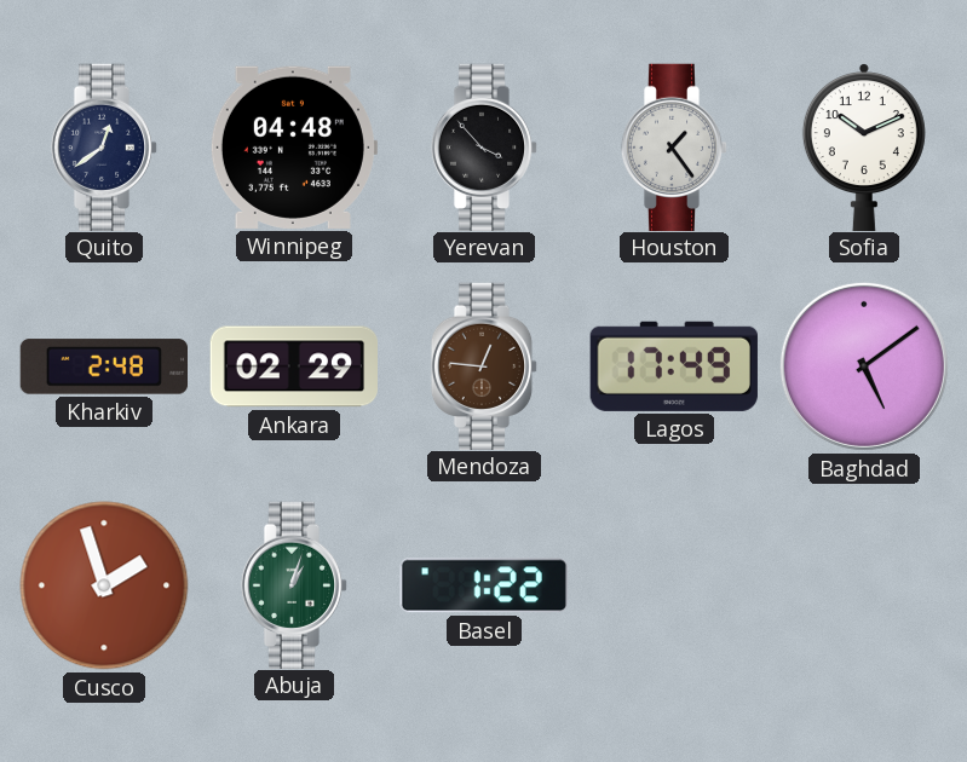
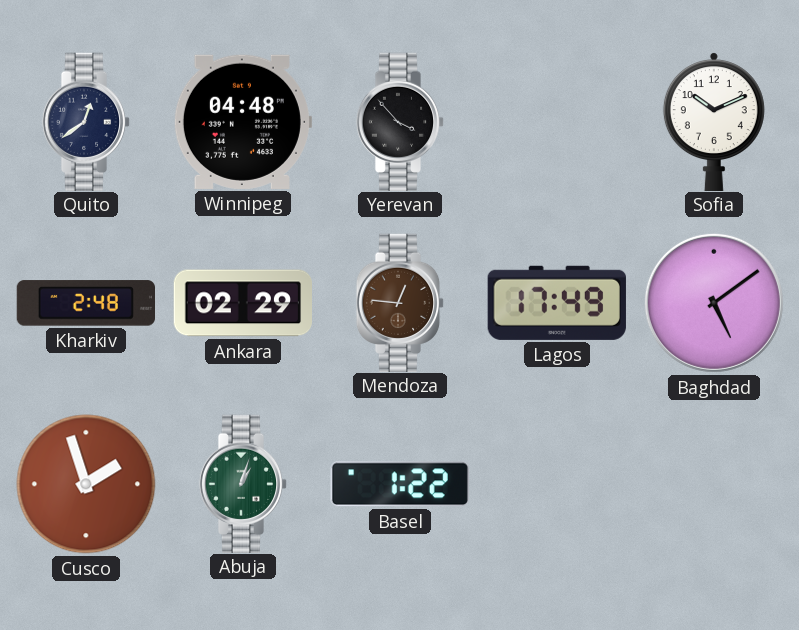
Houston: 1:24 -> none
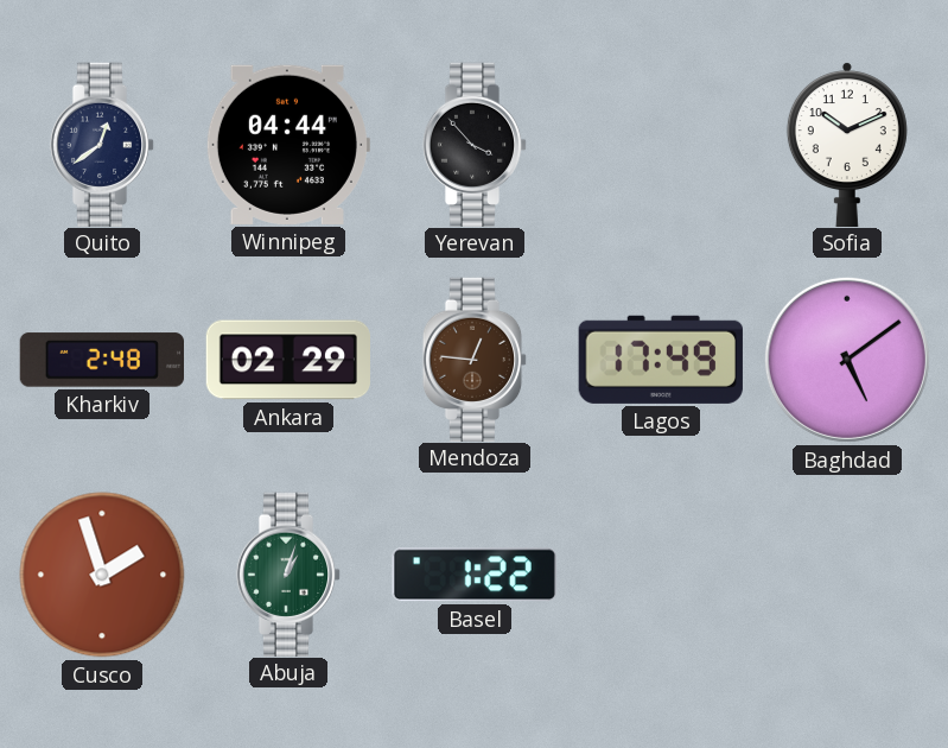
Winnipeg: 04:48 -> 04:44
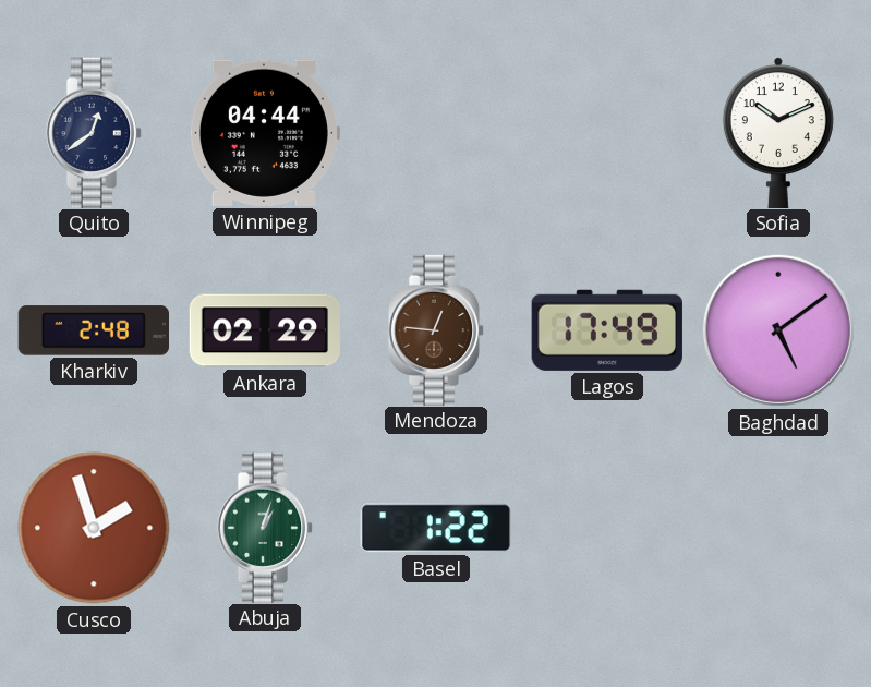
Yerevan: 3:53 -> none
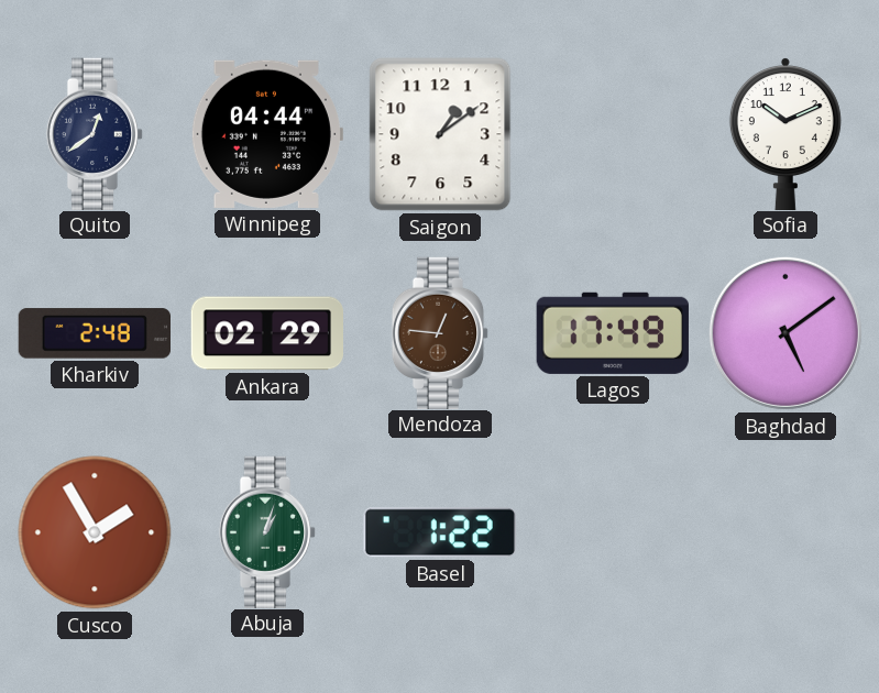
Saigon: none -> 1:09
Cusco: 1:57 -> 1:55
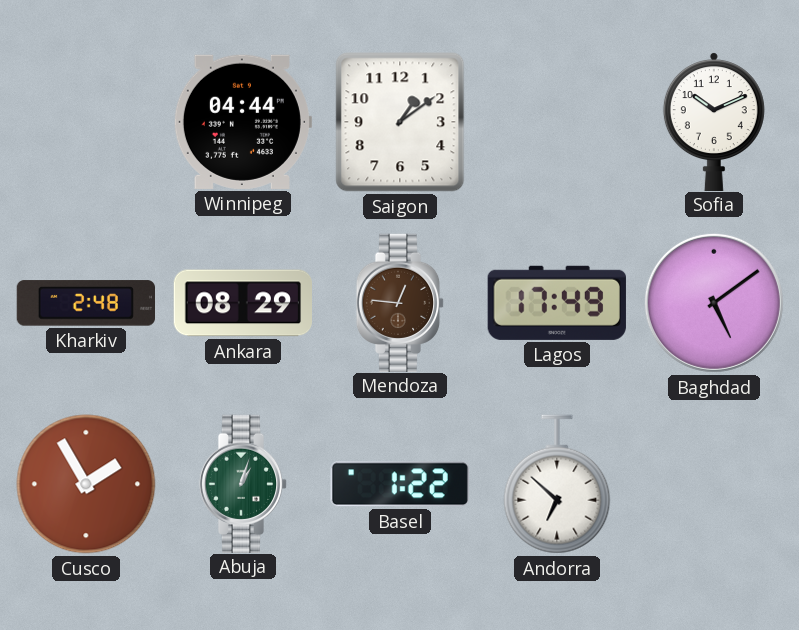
Quito: 12:39 -> none
Ankara: 02:29 -> 08:29
Andorra: none -> 6:52
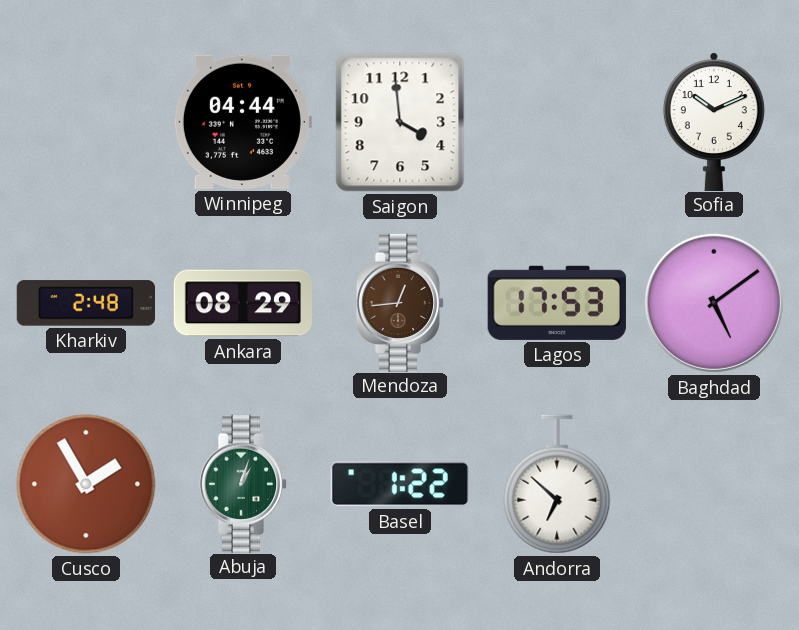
Saigon: 1:09 -> 3:59
Mendoza: 12:46 -> 12:44
Lagos: 17:49 -> 17:53
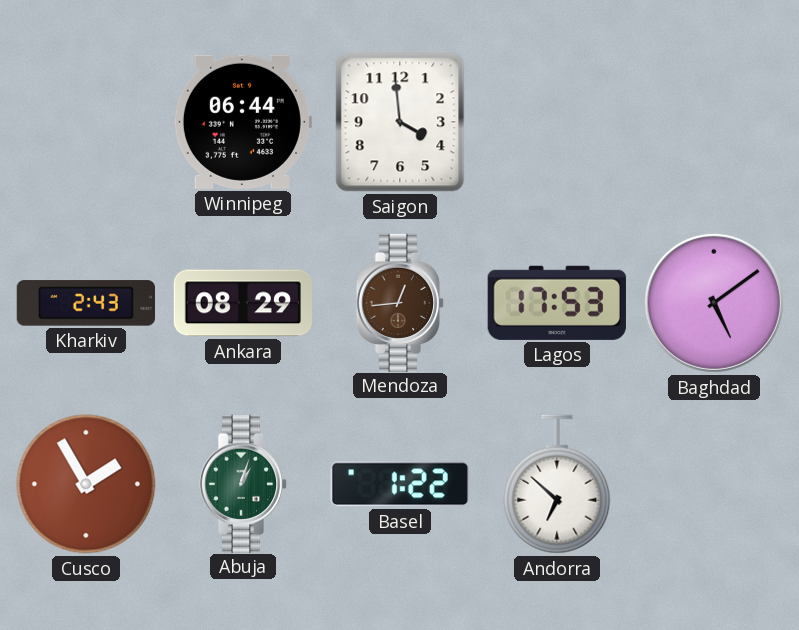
Winnipeg: 04:44 -> 06:44
Sofia: 10:11 -> none
Kharkiv: 2:48 -> 2:43
